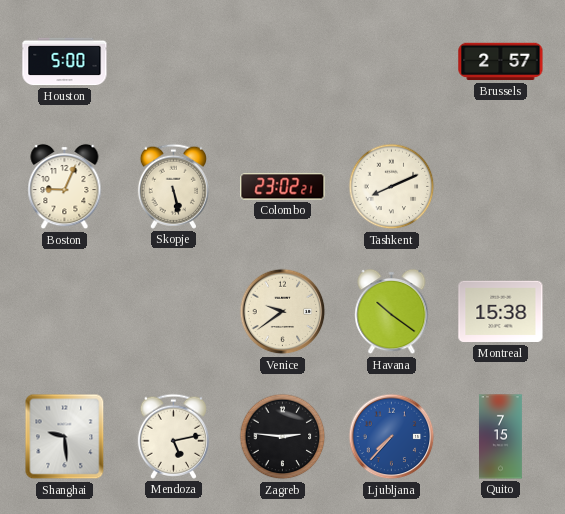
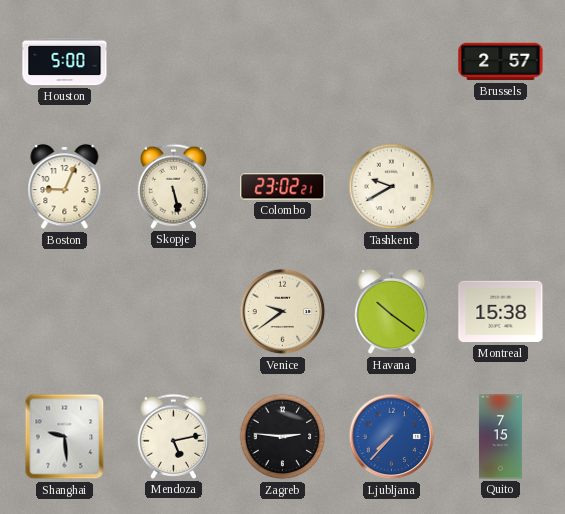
Tashkent: 8:11 -> 9:40
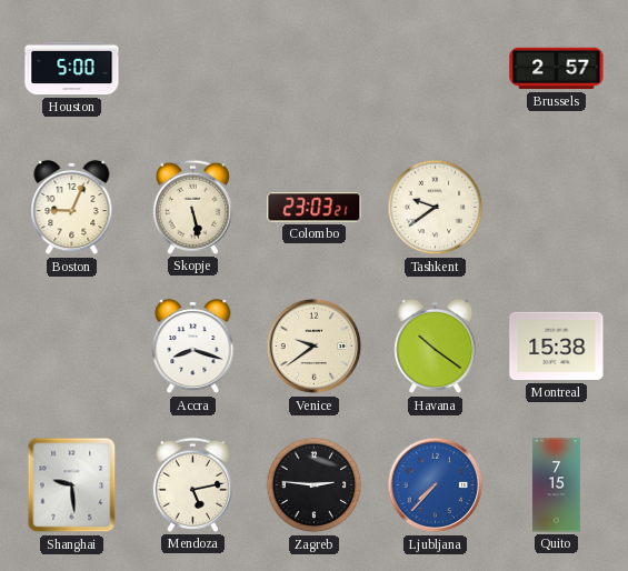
Colombo: 23:02 -> 23:03
Tashkent: 9:40 -> 9:39
Accra: none -> 8:18
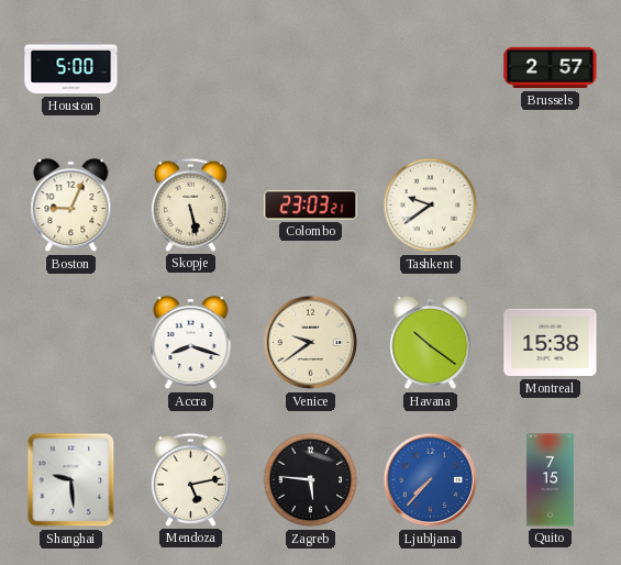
Zagreb: 2:46 -> 5:46
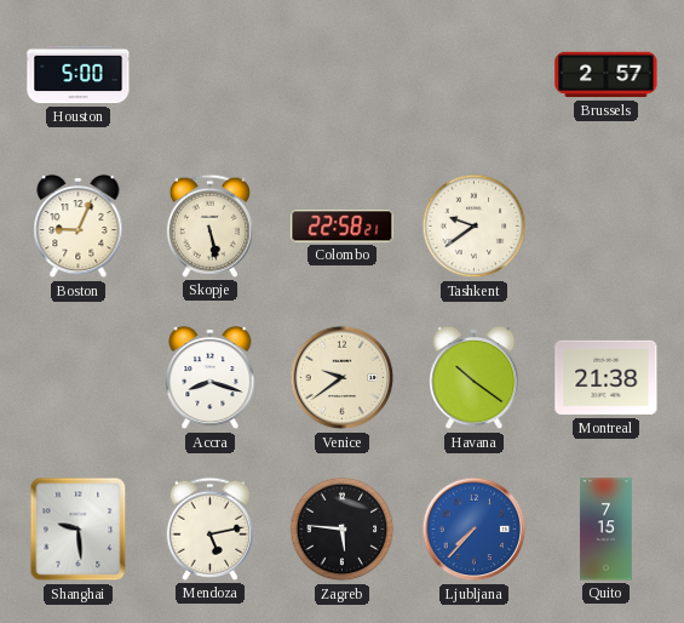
Colombo: 23:03 -> 22:58
Montreal: 15:38 -> 21:38
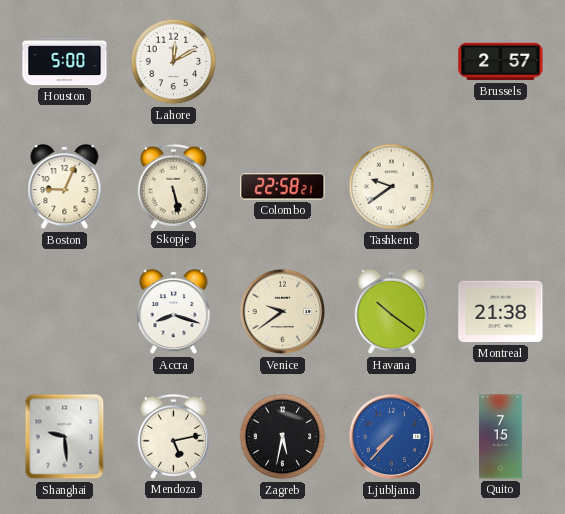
Lahore: none -> 12:10
Zagreb: 5:46 -> 5:32
